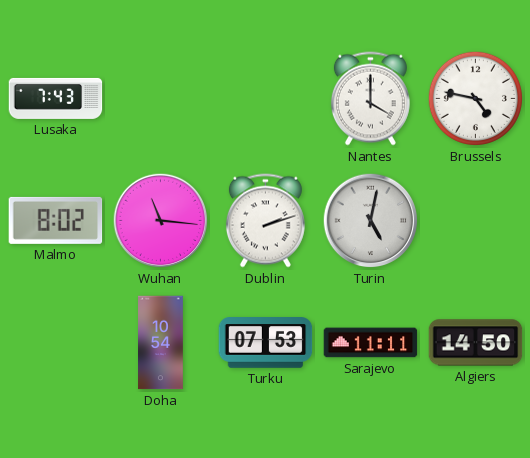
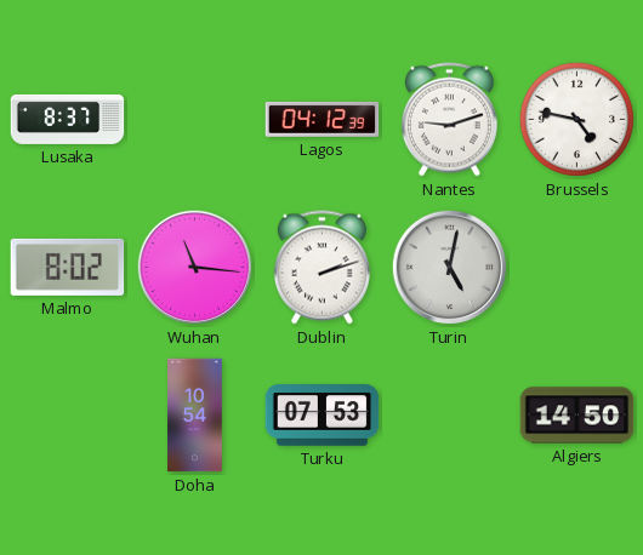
Lusaka: 7:43 -> 8:37
Lagos: none -> 04:12
Nantes: 4:00 -> 9:12
Sarajevo: 11:11 -> none
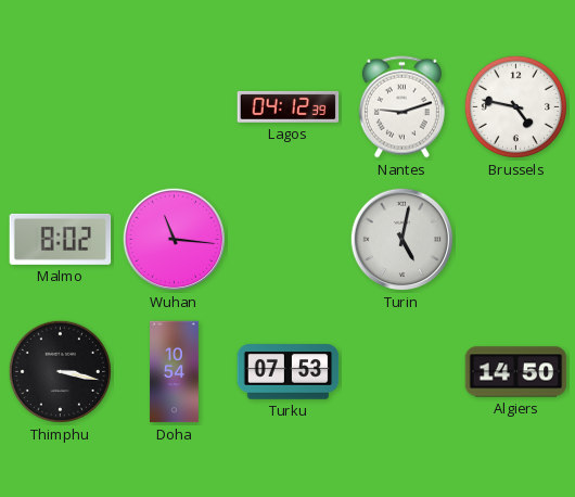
Lusaka: 8:37 -> none
Dublin: 2:12 -> none
Thimphu: none -> 3:17
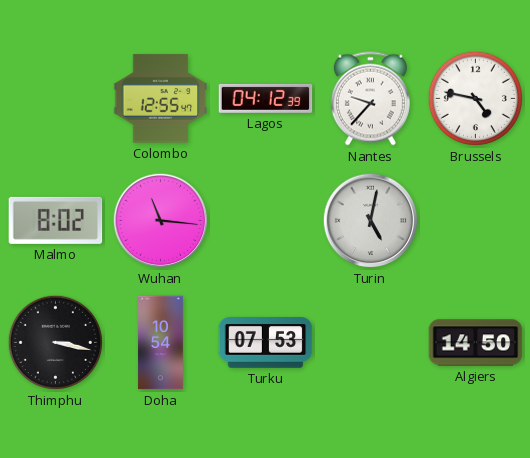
Colombo: none -> 12:55
Nantes: 9:12 -> 9:37
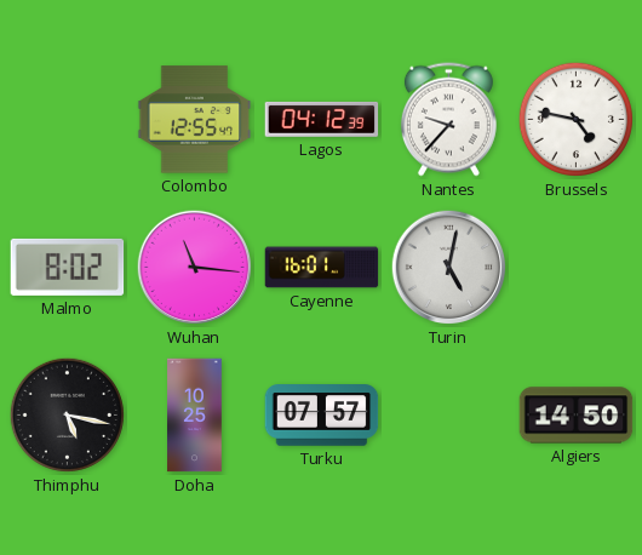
Cayenne: none -> 16:01
Thimphu: 3:17 -> 5:17
Doha: 10:54 -> 10:25
Turku: 07:53 -> 07:57
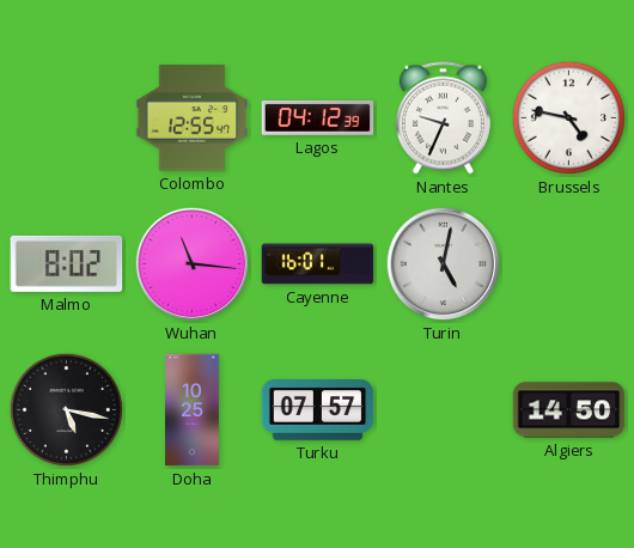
Nantes: 9:37 -> 9:34
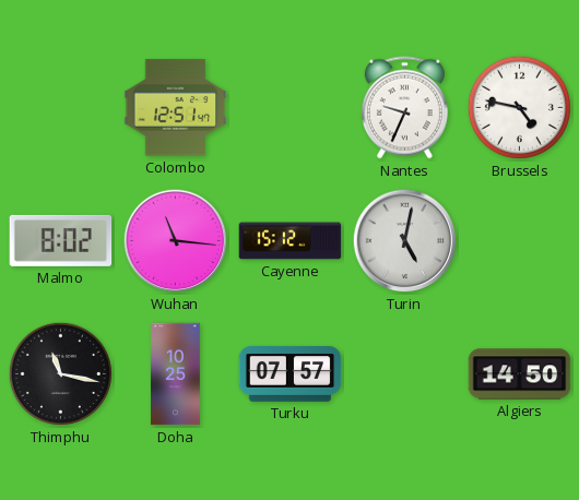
Colombo: 12:55 -> 12:51
Lagos: 04:12 -> none
Cayenne: 16:01 -> 15:12
Thimphu: 5:17 -> 11:17
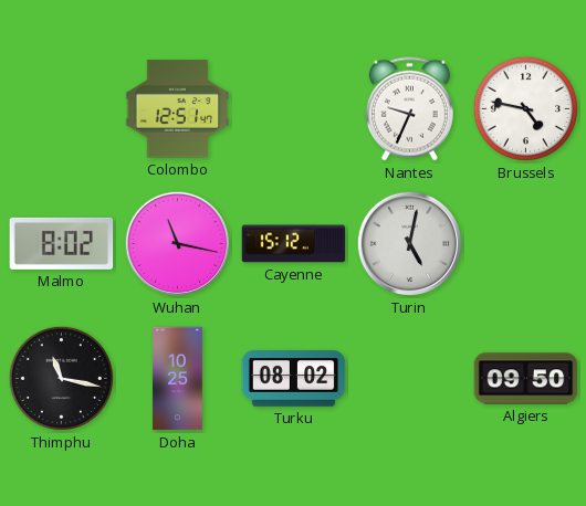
Wuhan: 11:16 -> 11:17
Turku: 07:57 -> 08:02
Algiers: 14:50 -> 09:50
